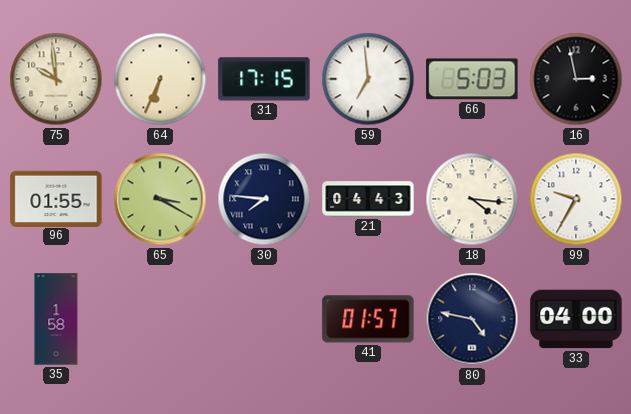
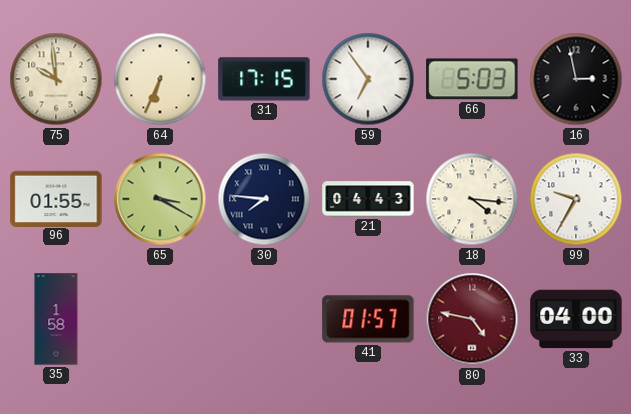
59: 6:59 -> 6:54
80 dial: navy -> burgundy
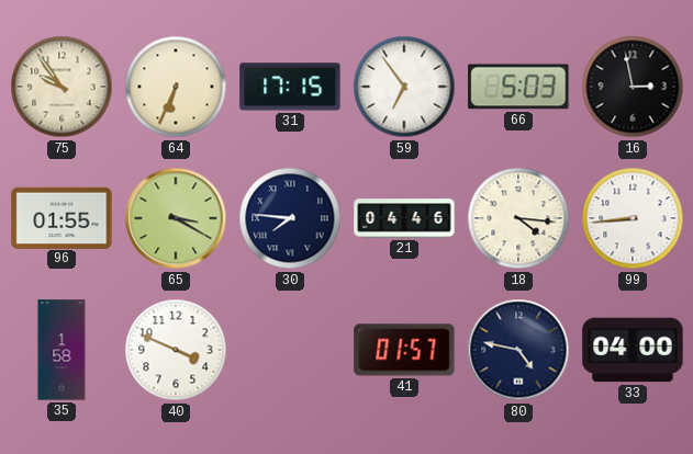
75: 9:59 -> 9:54
21: 04:43 -> 04:46
99: 9:35 -> 8:44
40: none -> 3:49
80 dial: burgundy -> navy
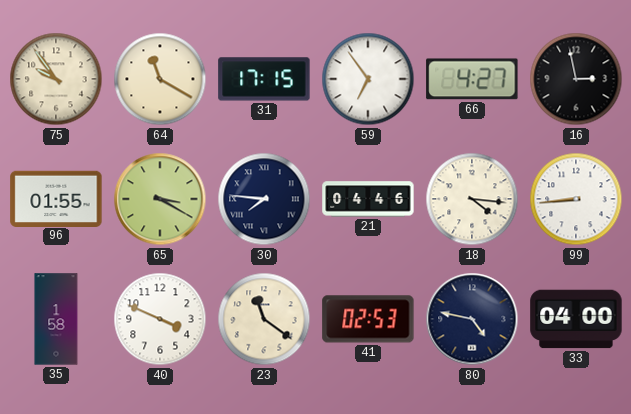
64: 6:34 -> 11:20
66: 5:03 -> 4:27
23: none -> 11:21
41: 01:57 -> 02:53
